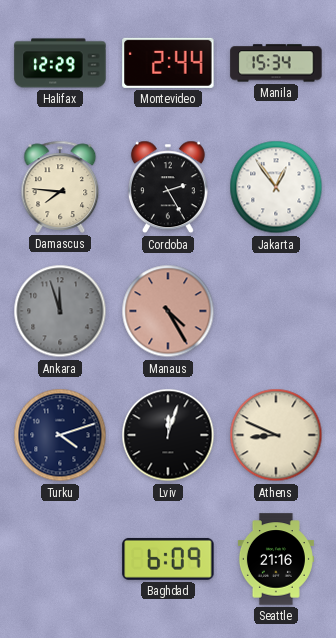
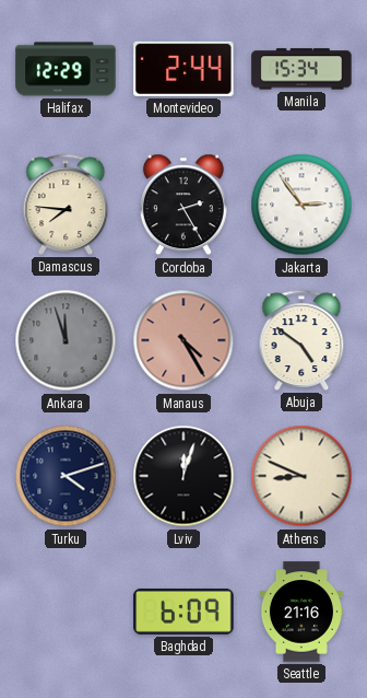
Jakarta: 12:54 -> 2:54
Abuja: none -> 4:51
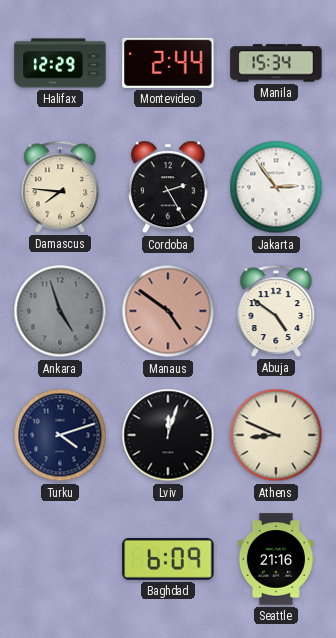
Ankara: 11:57 -> 4:57
Manaus: 4:25 -> 4:51
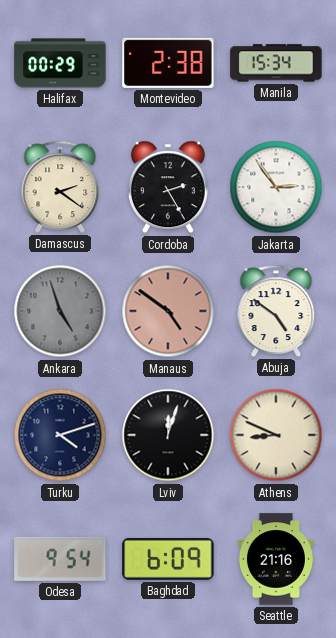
Halifax: 12:29 -> 00:29
Montevideo: 2:44 -> 2:38
Damascus: 7:46 -> 2:21
Odesa: none -> 9:54
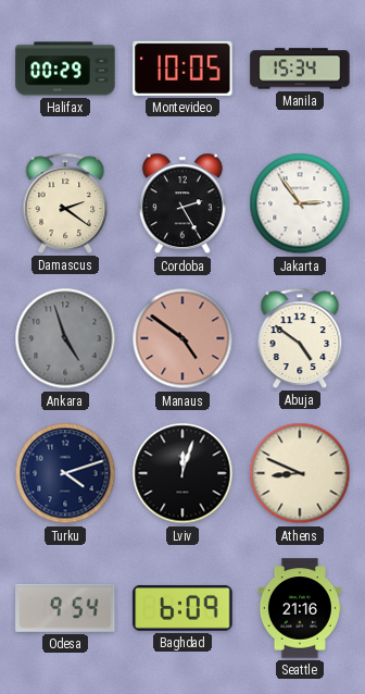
Montevideo: 2:38 -> 10:05
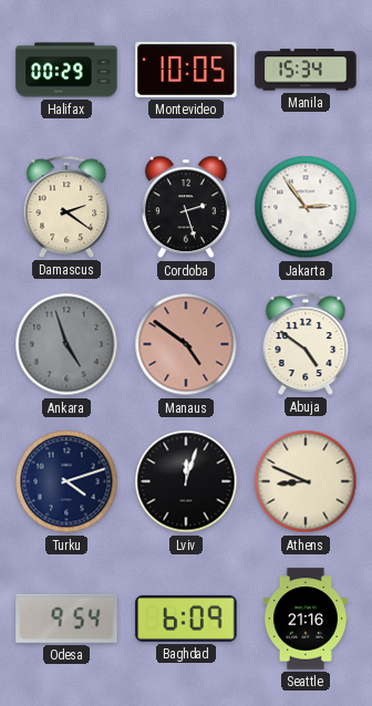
Cordoba: 2:25 -> 2:27
